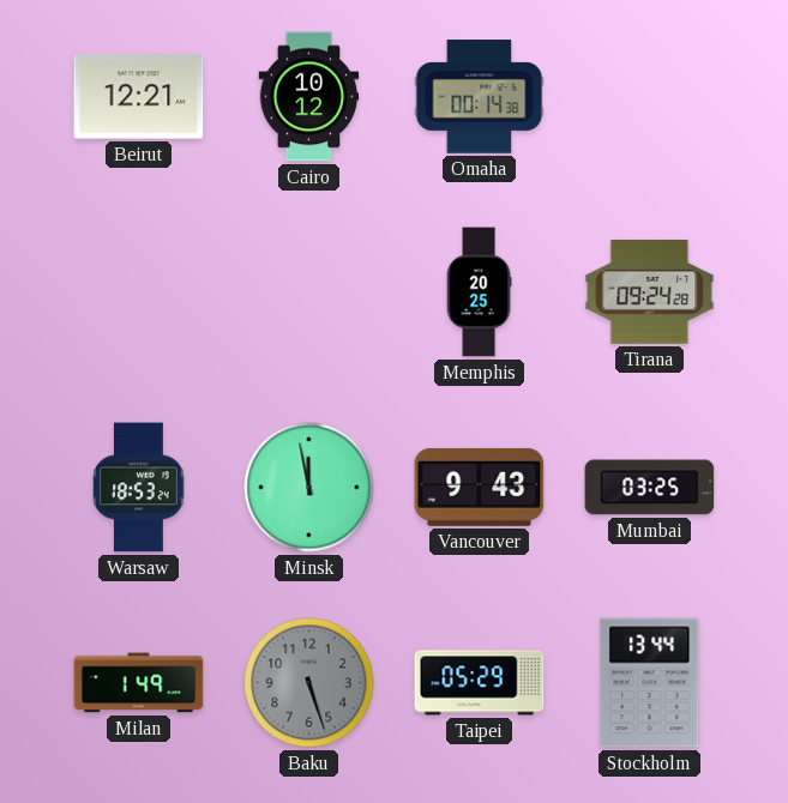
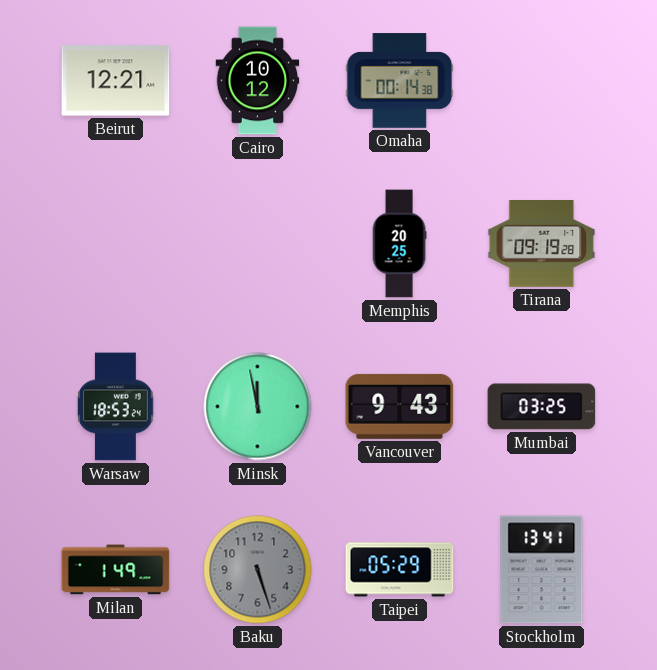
Tirana: 09:24 -> 09:19
Stockholm: 13:44 -> 13:41
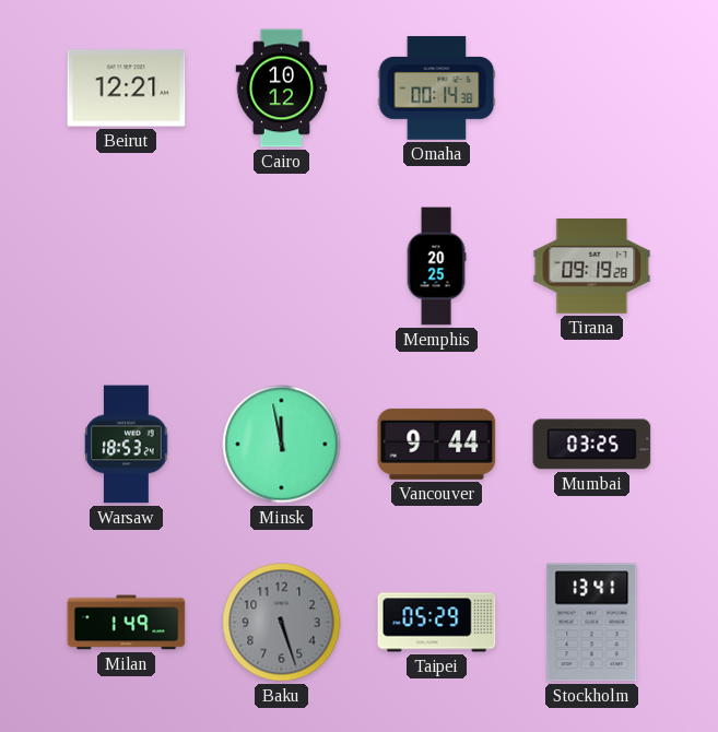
Vancouver: 9:43 -> 9:44
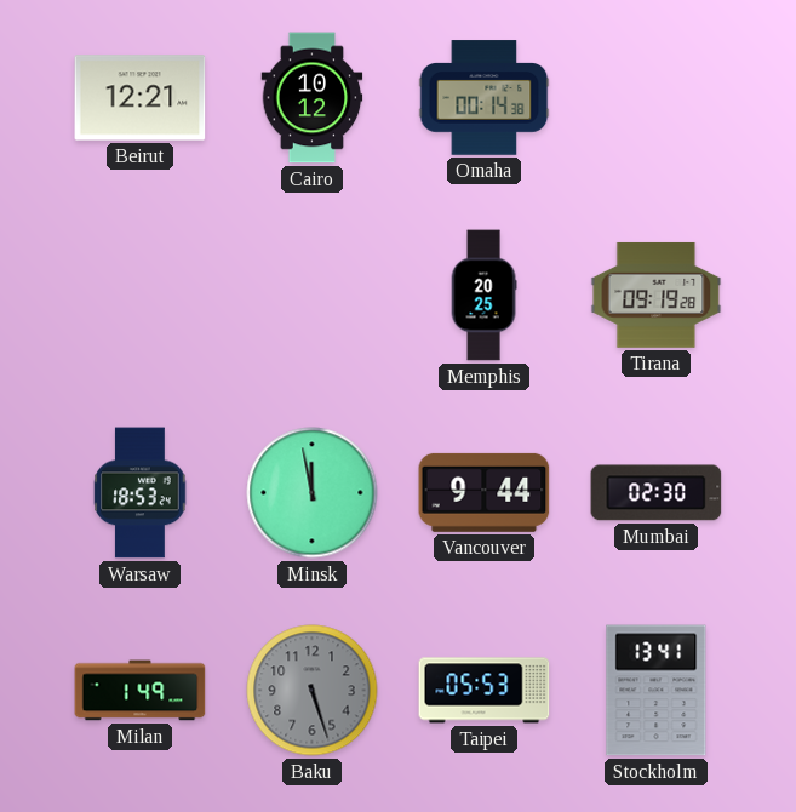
Mumbai: 03:25 -> 02:30
Taipei: 05:29 -> 05:53
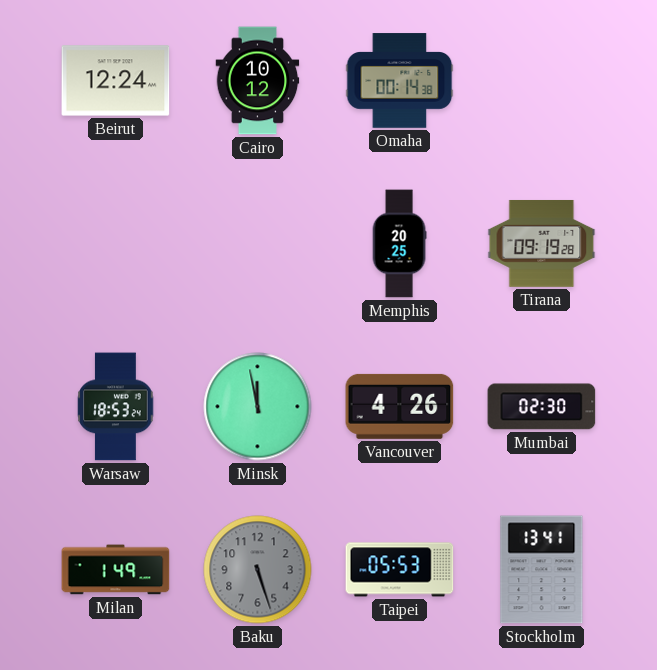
Beirut: 12:21 -> 12:24
Vancouver: 9:44 -> 4:26
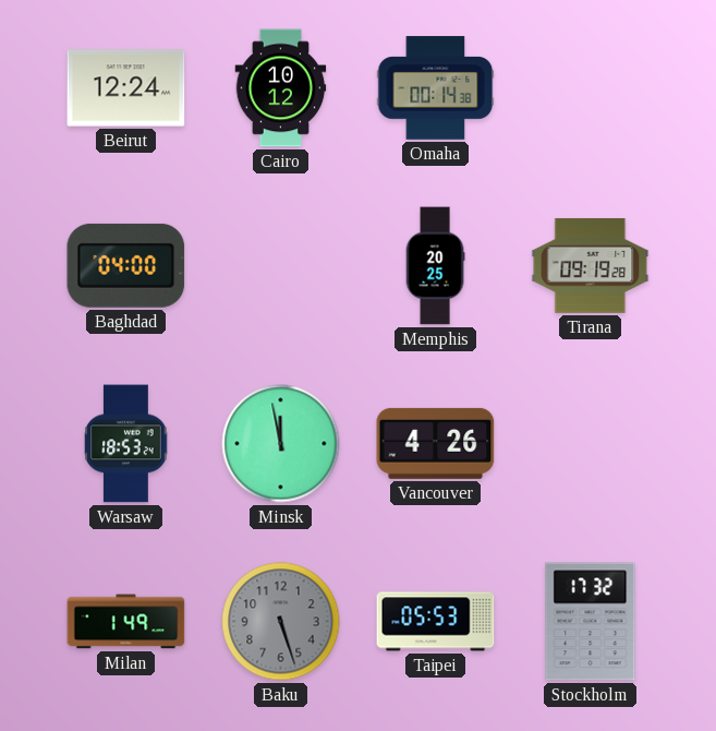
Baghdad: none -> 04:00
Mumbai: 02:30 -> none
Stockholm: 13:41 -> 17:32
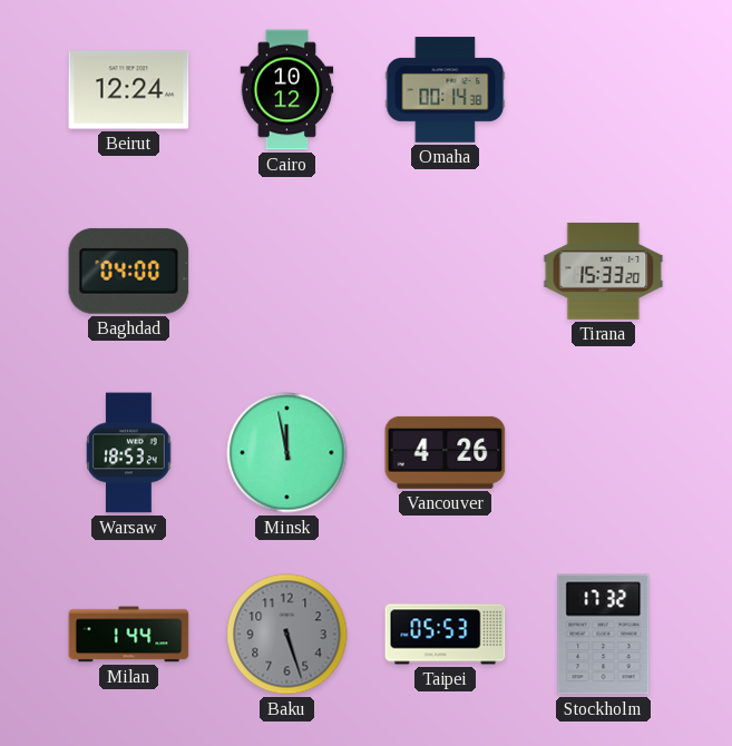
Memphis: 20:25 -> none
Tirana: 09:19 -> 15:33
Milan: 1:49 -> 1:44
